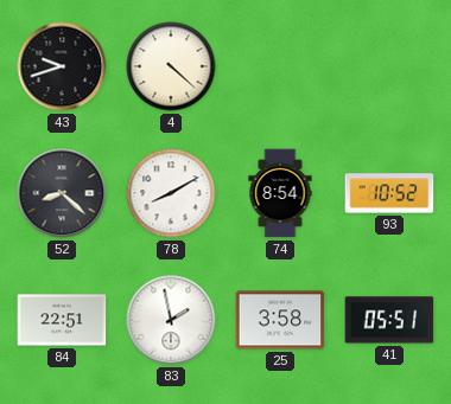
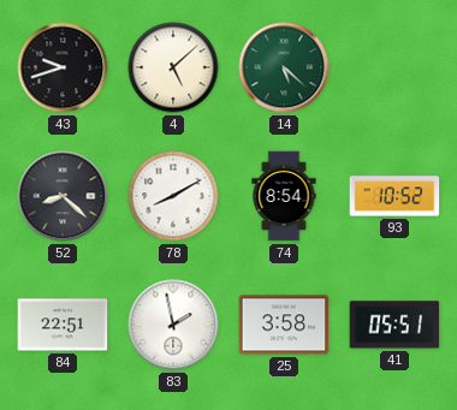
4: 4:22 -> 5:08
14: none -> 5:22
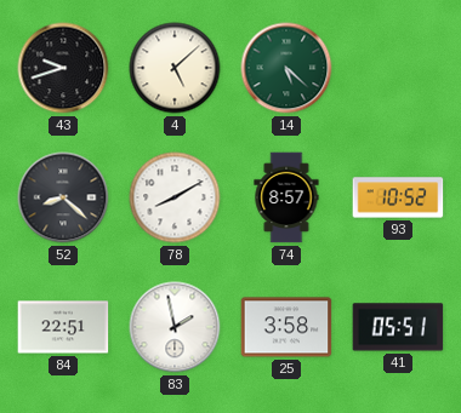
74: 8:54 -> 8:57
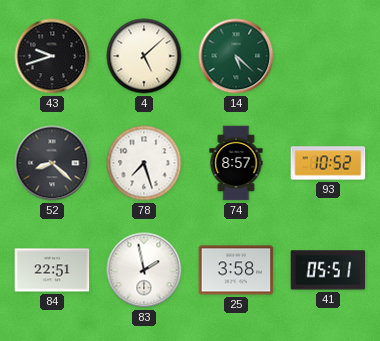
78: 8:10 -> 7:27
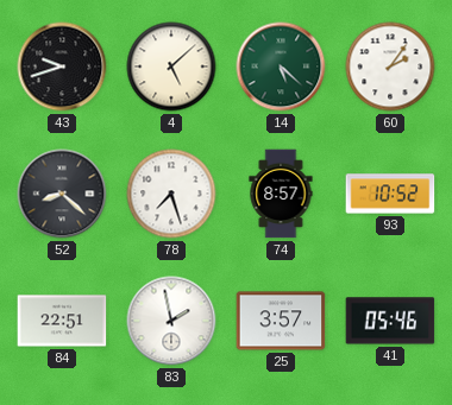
60: none -> 2:06
25: 3:58 -> 3:57
41: 05:51 -> 05:46
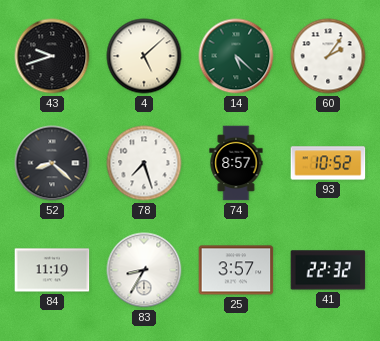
84: 22:51 -> 11:19
83: 1:58 -> 8:35
41: 05:46 -> 22:32
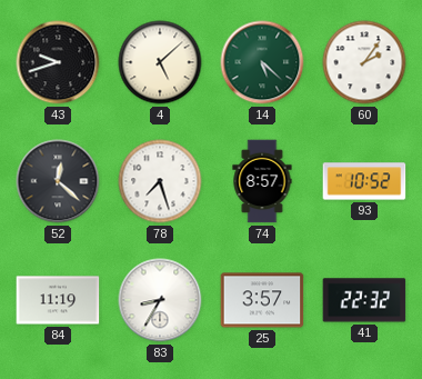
52: 8:22 -> 12:22
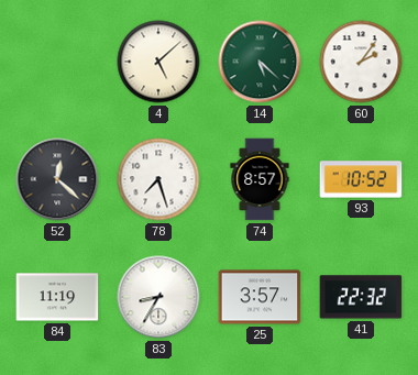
43: 9:42 -> none
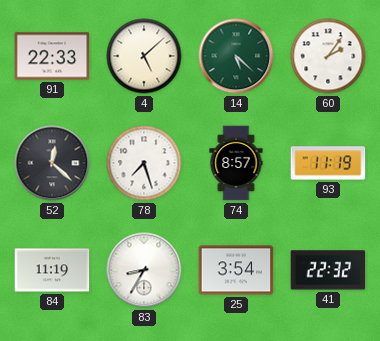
91: none -> 22:33
93: 10:52 -> 11:19
25: 3:57 -> 3:54
